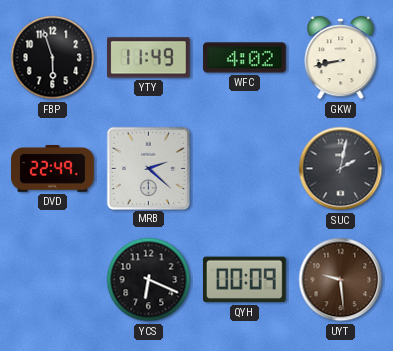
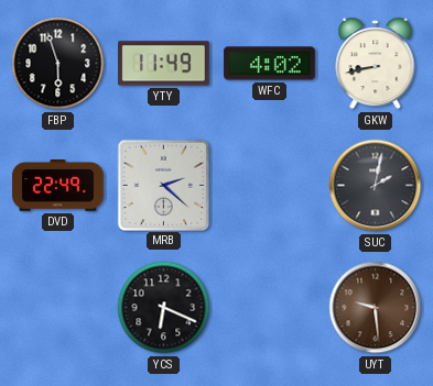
QYH: 00:09 -> none
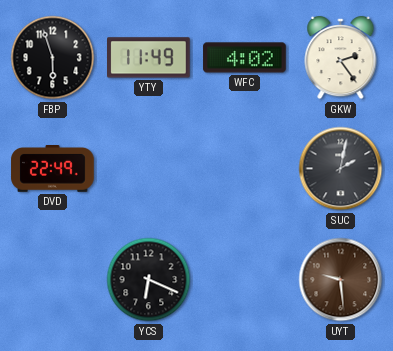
GKW: 8:43 -> 2:24
MRB: 2:22 -> none
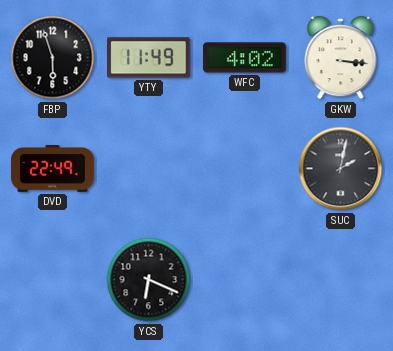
GKW: 2:24 -> 3:16
UYT: 9:29 -> none
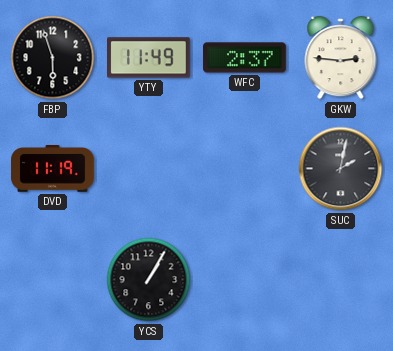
WFC: 4:02 -> 2:37
GKW: 3:16 -> 2:46
DVD: 22:49 -> 11:19
YCS: 6:19 -> 1:05
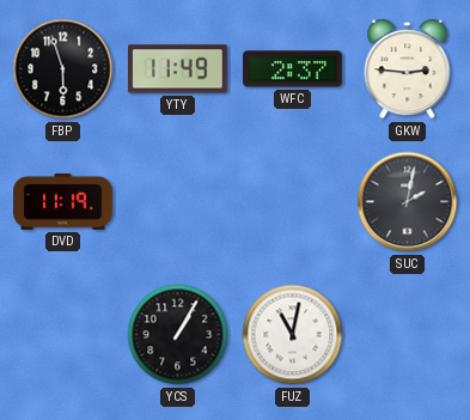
FUZ: none -> 11:02
